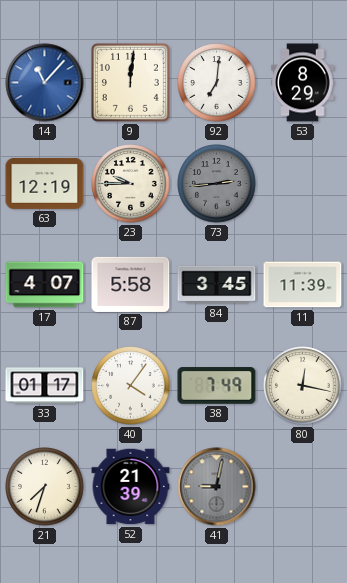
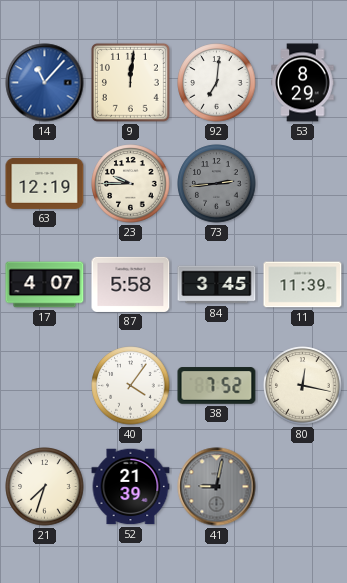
33: 01:17 -> none
38: 7:49 -> 7:52
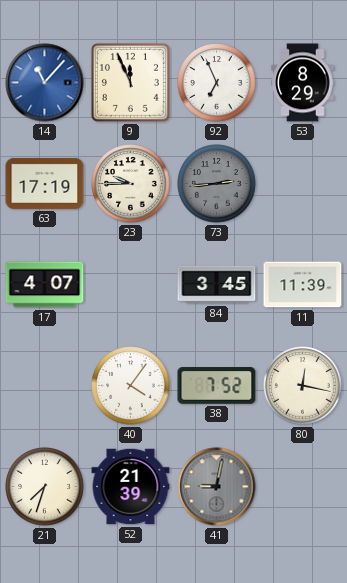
9: 12:01 -> 11:56
92: 7:01 -> 6:56
63: 12:19 -> 17:19
87: 5:58 -> none
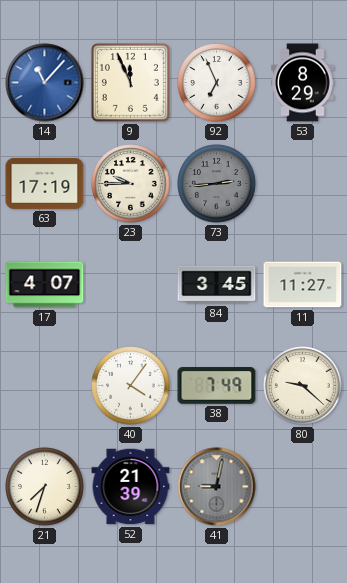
11: 11:39 -> 11:27
38: 7:52 -> 7:49
80: 12:17 -> 9:22
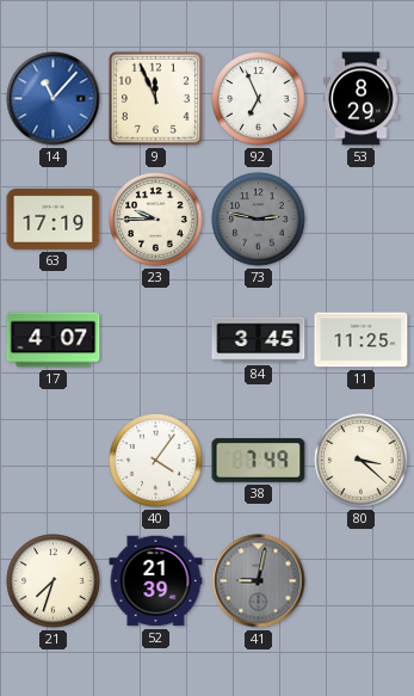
73: 2:44 -> 2:47
11: 11:27 -> 11:25
80: 9:22 -> 3:22
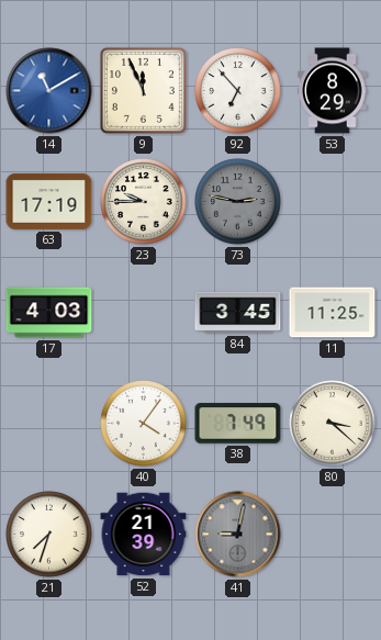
14: 11:07 -> 11:10
92: 6:56 -> 6:53
17: 4:07 -> 4:03
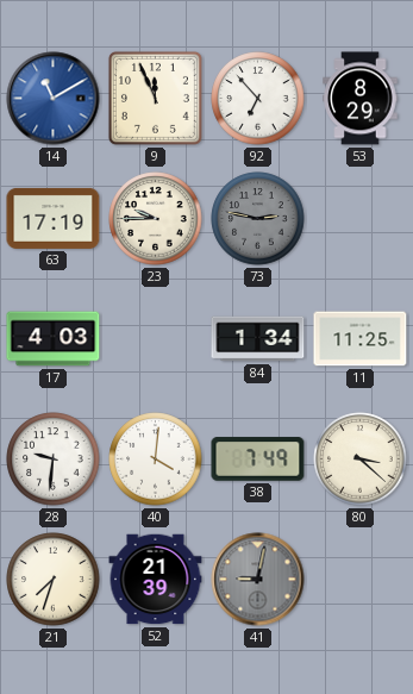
84: 3:45 -> 1:34
28: none -> 9:31
40: 4:06 -> 4:01
